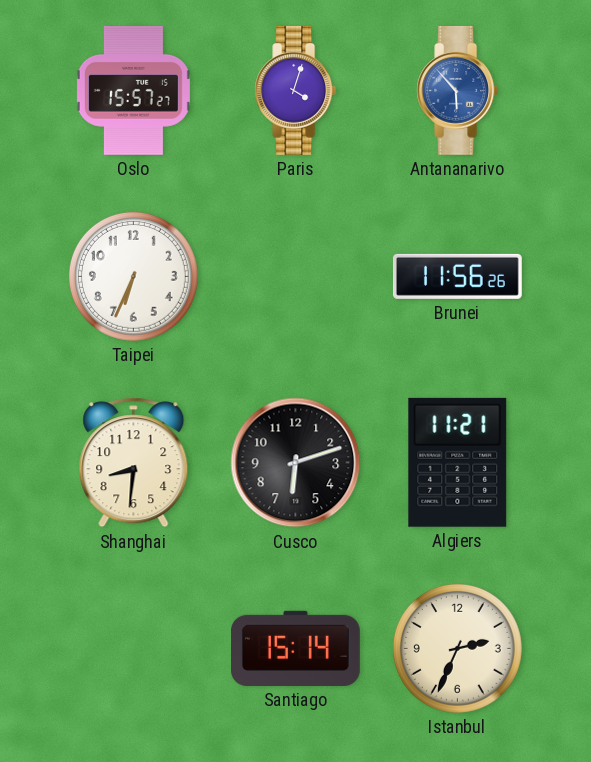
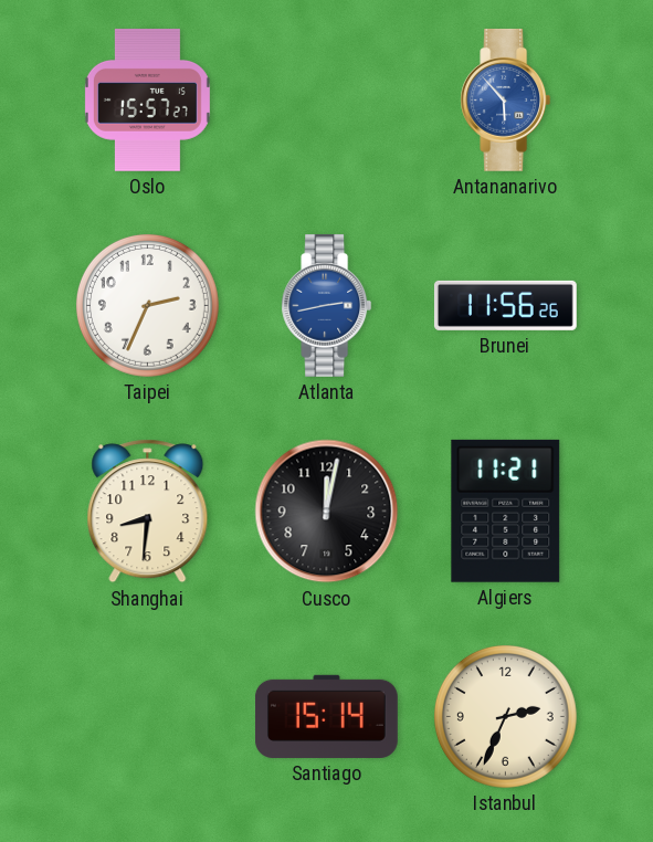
Paris: 4:03 -> none
Taipei: 6:34 -> 2:34
Atlanta: none -> 2:43
Cusco: 6:12 -> 12:02
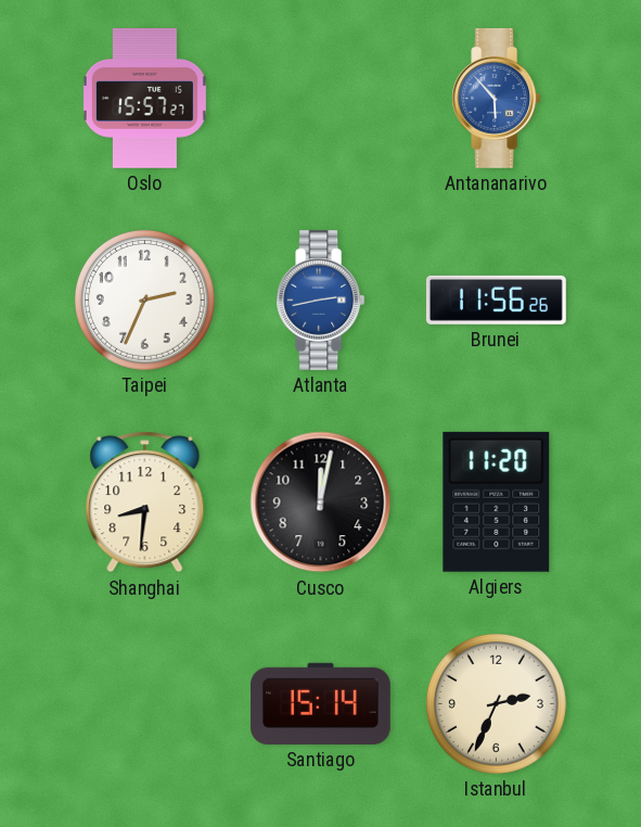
Algiers: 11:21 -> 11:20
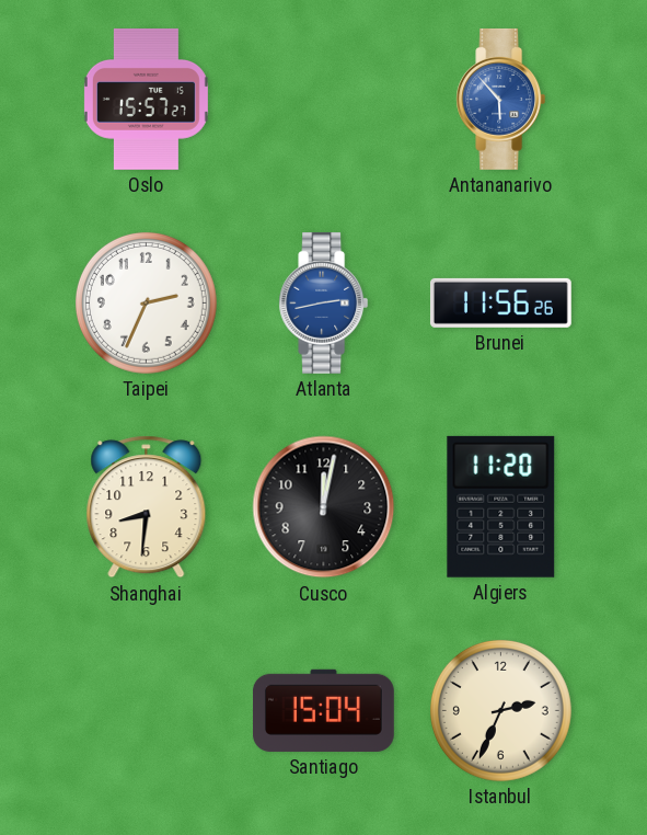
Santiago: 15:14 -> 15:04
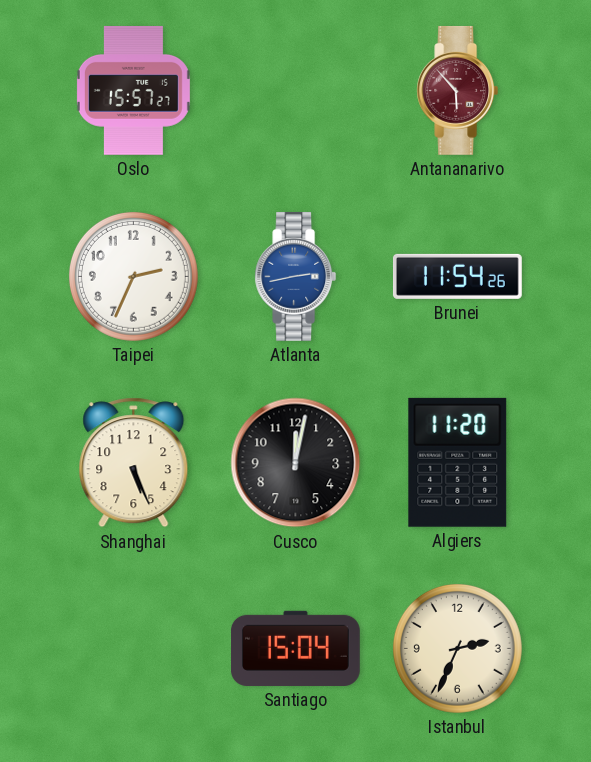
Antananarivo dial: blue -> burgundy
Brunei: 11:56 -> 11:54
Shanghai: 8:31 -> 5:26
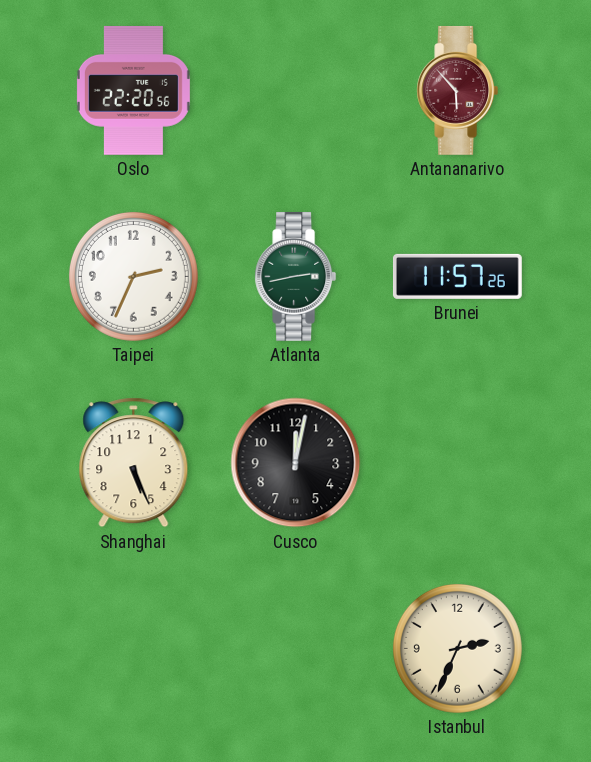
Oslo: 15:57 -> 22:20
Atlanta dial: blue -> green
Brunei: 11:54 -> 11:57
Algiers: 11:20 -> none
Santiago: 15:04 -> none
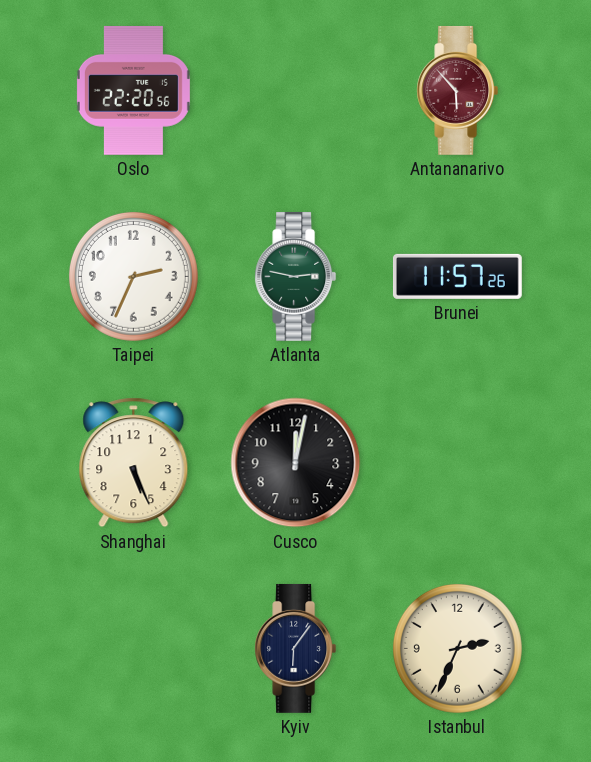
Atlanta: 2:43 -> 2:47
Kyiv: none -> 6:06
